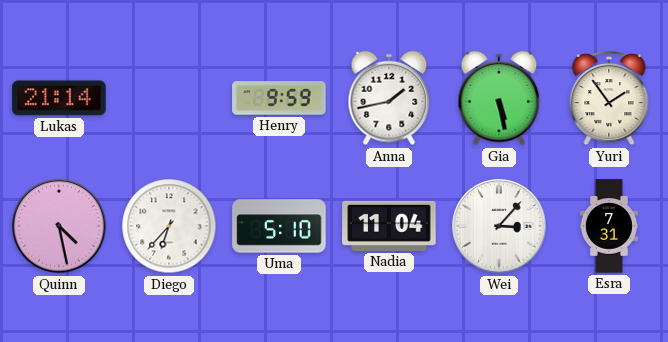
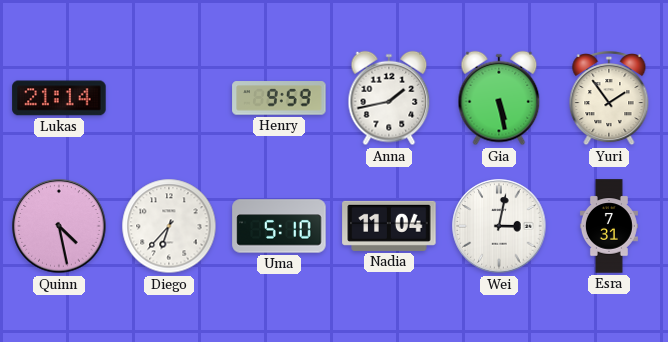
Wei: 3:07 -> 3:02
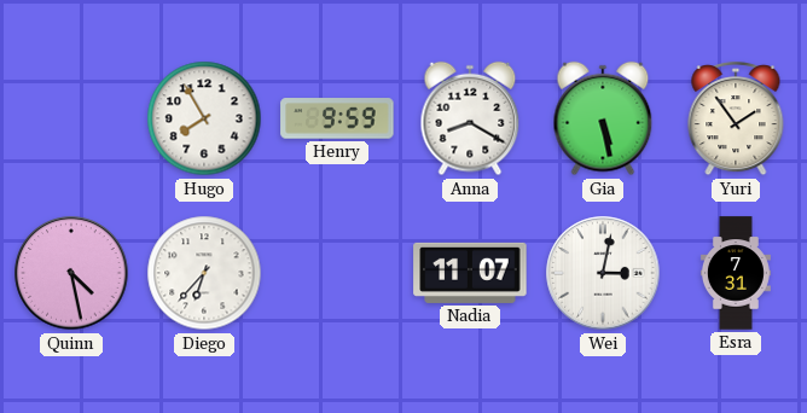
Lukas: 21:14 -> none
Hugo: none -> 7:55
Anna: 1:43 -> 8:20
Uma: 5:10 -> none
Nadia: 11:04 -> 11:07
